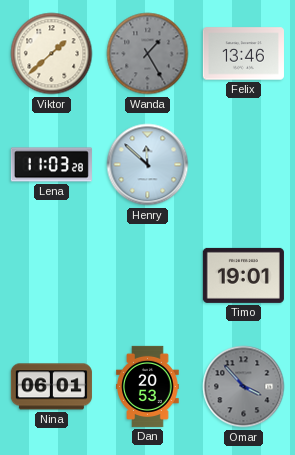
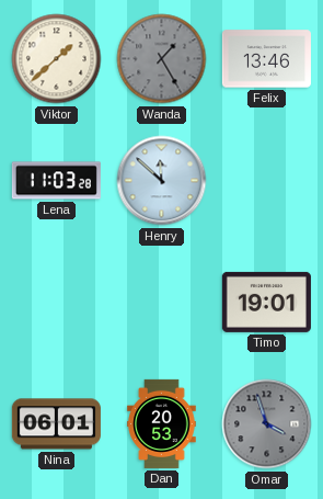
Omar: 3:53 -> 3:57
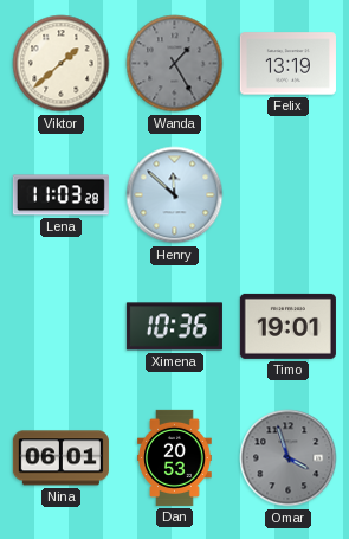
Felix: 13:46 -> 13:19
Ximena: none -> 10:36
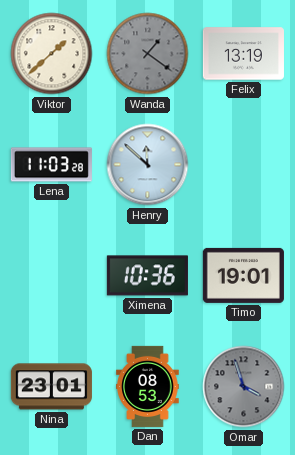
Wanda: 1:25 -> 1:21
Nina: 06:01 -> 23:01
Dan: 20:53 -> 08:53
